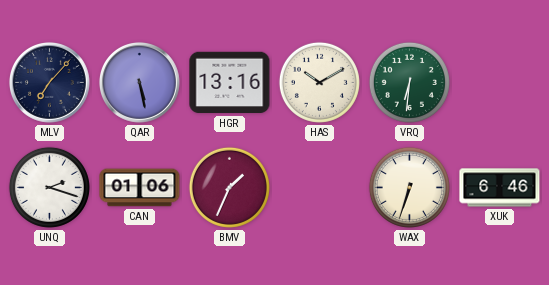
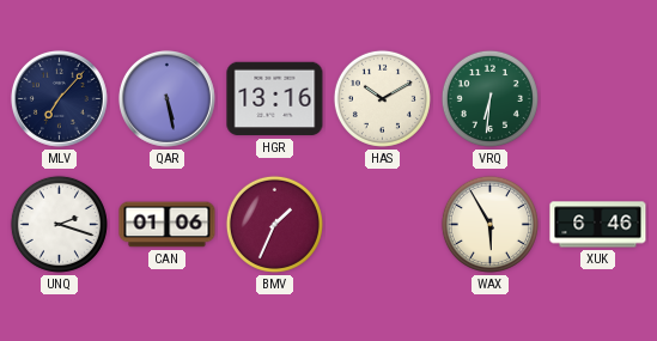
WAX: 6:33 -> 5:55
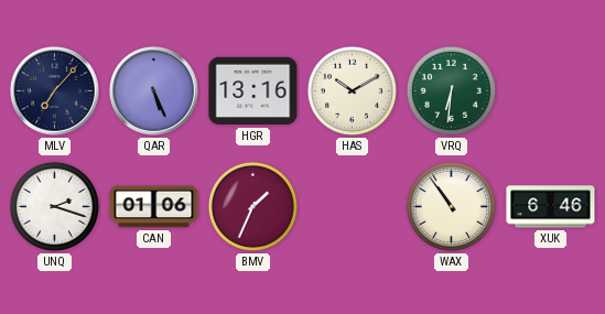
QAR: 5:28 -> 5:26
WAX: 5:55 -> 10:54
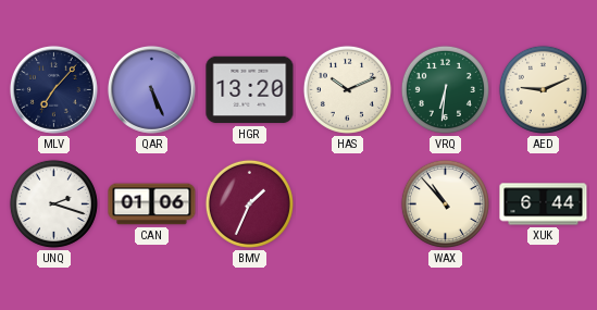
HGR: 13:16 -> 13:20
HAS: 10:10 -> 10:11
AED: none -> 9:11
WAX: 10:54 -> 10:53
XUK: 6:46 -> 6:44
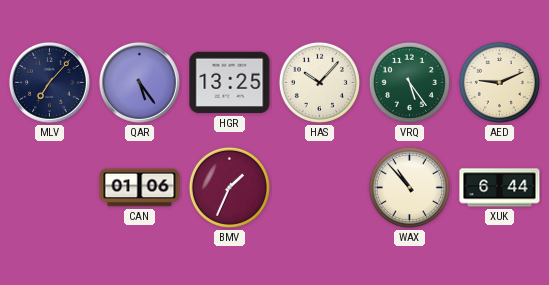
QAR: 5:26 -> 5:24
HGR: 13:20 -> 13:25
HAS: 10:11 -> 10:07
VRQ: 6:31 -> 5:24
UNQ: 2:18 -> none
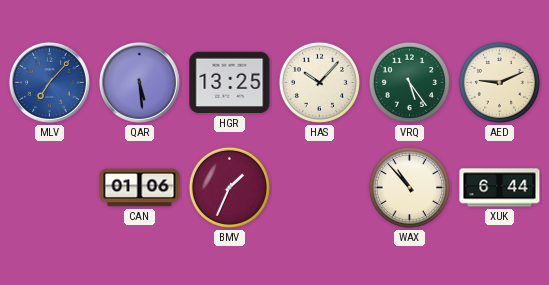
MLV dial: navy -> blue
QAR: 5:24 -> 5:29
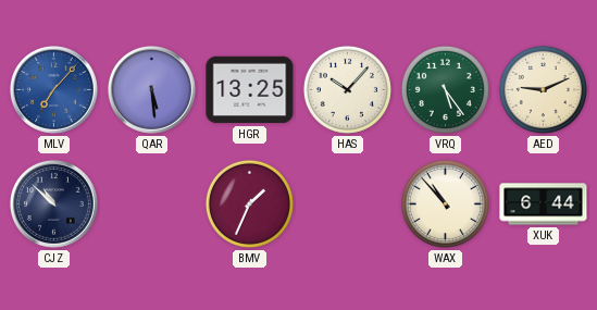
CJZ: none -> 10:52
CAN: 01:06 -> none
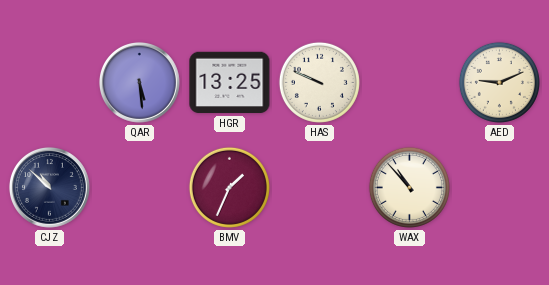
MLV: 7:07 -> none
HAS: 10:07 -> 9:49
VRQ: 5:24 -> none
XUK: 6:44 -> none
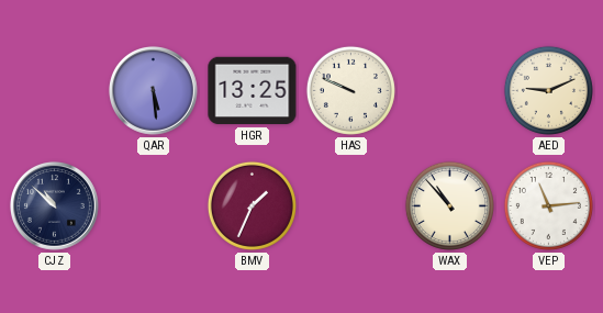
VEP: none -> 11:14
